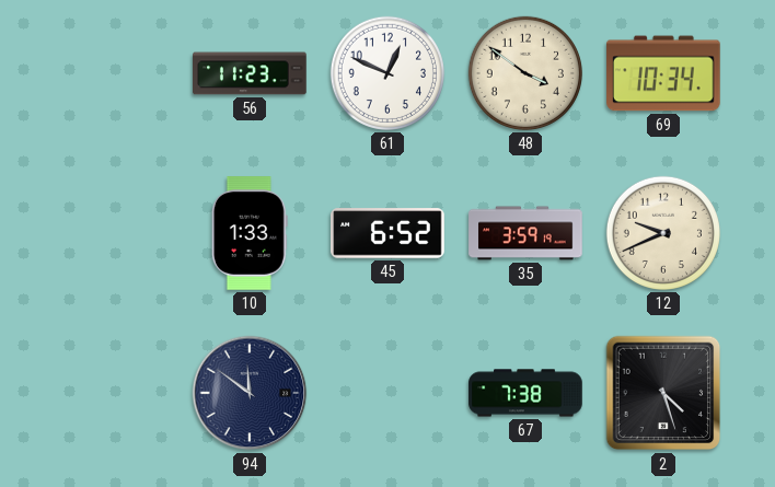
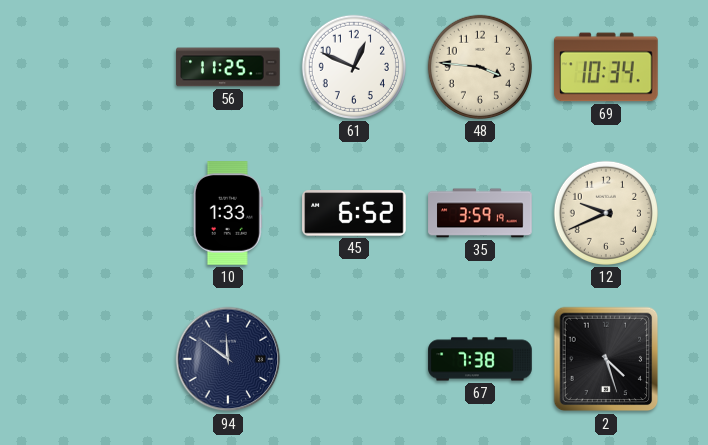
56: 11:23 -> 11:25
48: 3:51 -> 3:46
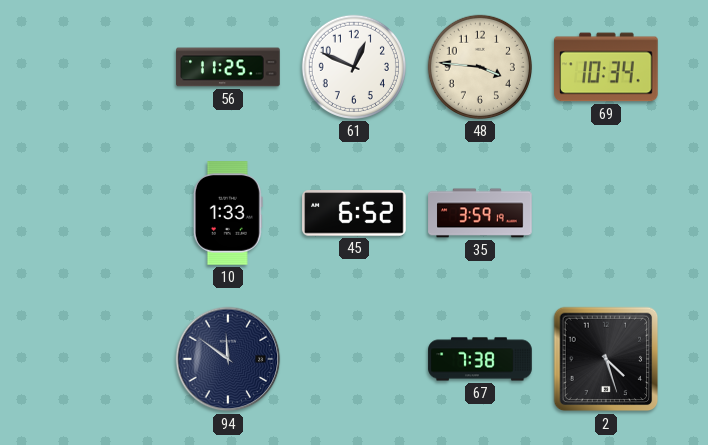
12: 9:41 -> none
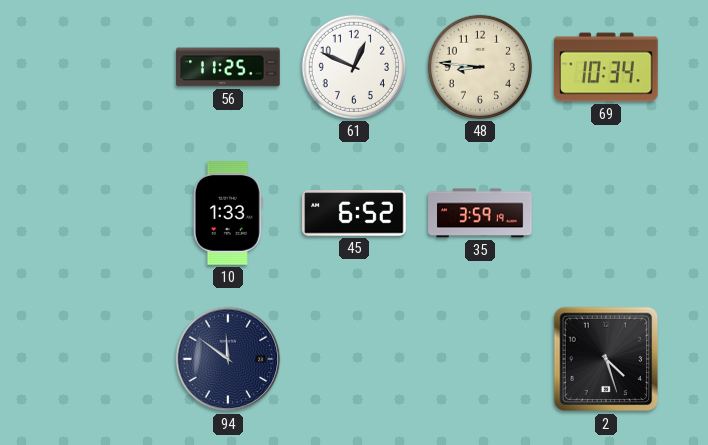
48: 3:46 -> 8:46
67: 7:38 -> none
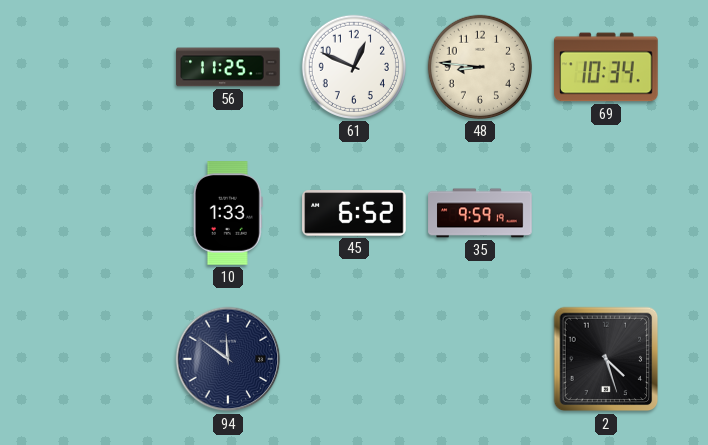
35: 3:59 -> 9:59
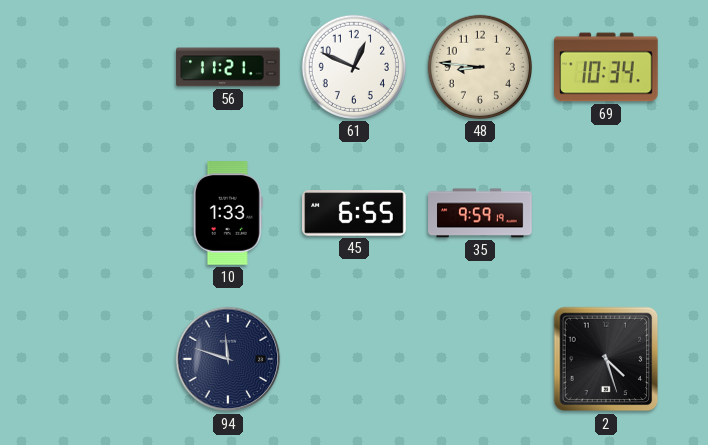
56: 11:25 -> 11:21
45: 6:52 -> 6:55
94: 11:51 -> 11:48
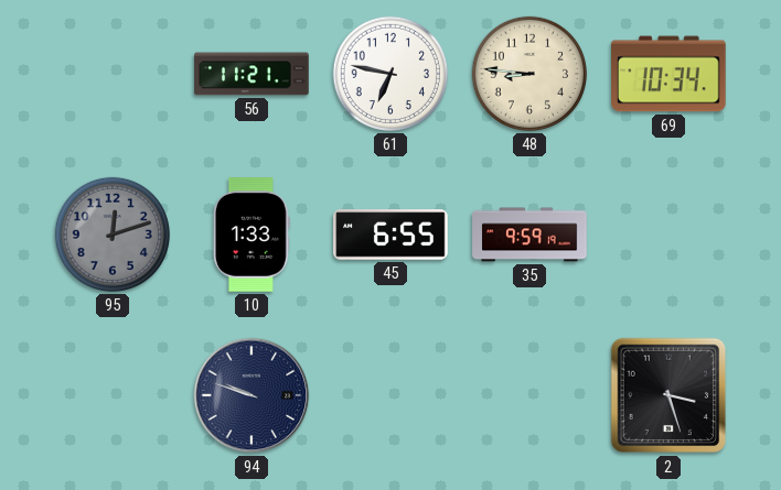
61: 12:49 -> 6:47
95: none -> 12:12
94: 11:48 -> 9:48
2: 4:27 -> 3:27
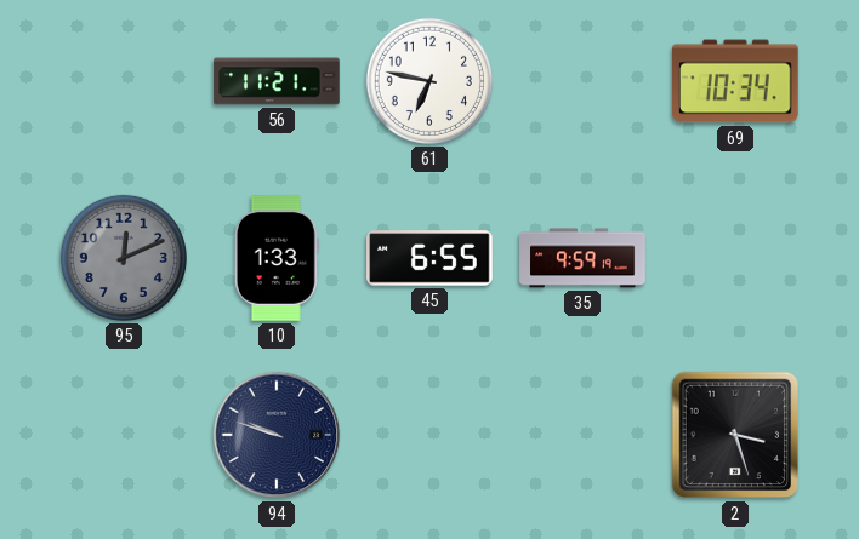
48: 8:46 -> none
95: 12:12 -> 12:11
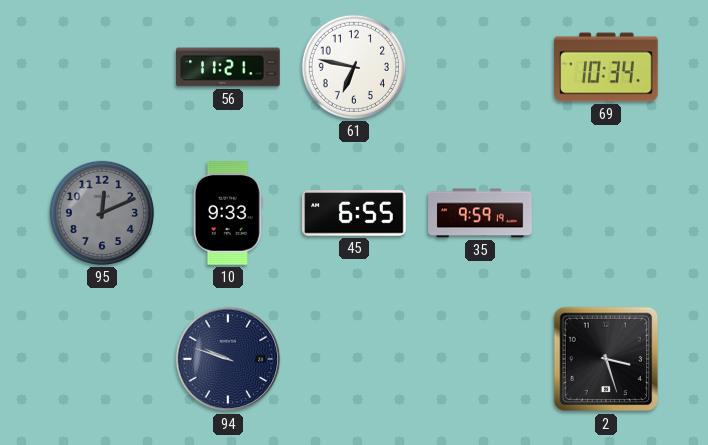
10: 1:33 -> 9:33
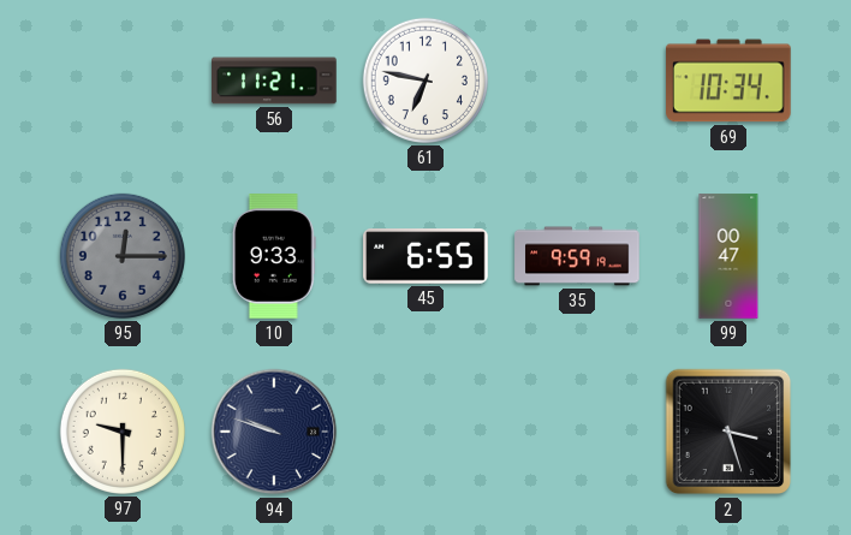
95: 12:11 -> 12:15
99: none -> 00:47
97: none -> 9:30
